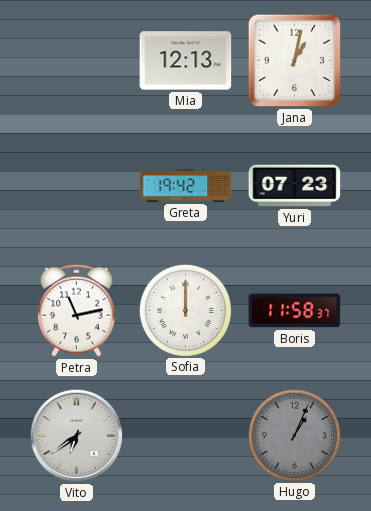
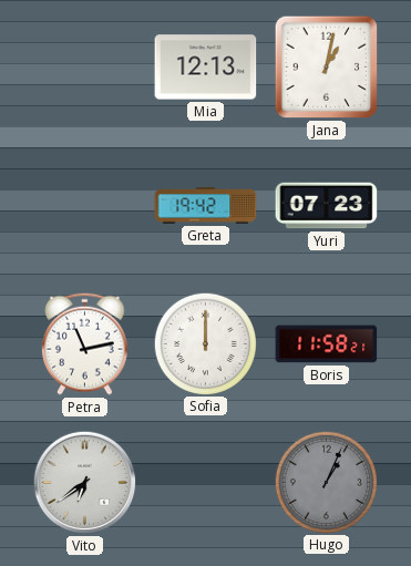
Boris: 11:58:37 -> 11:58:21
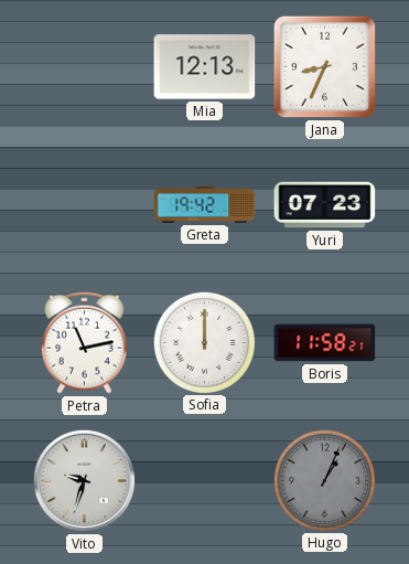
Jana: 1:02 -> 8:34
Vito: 6:39 -> 9:33
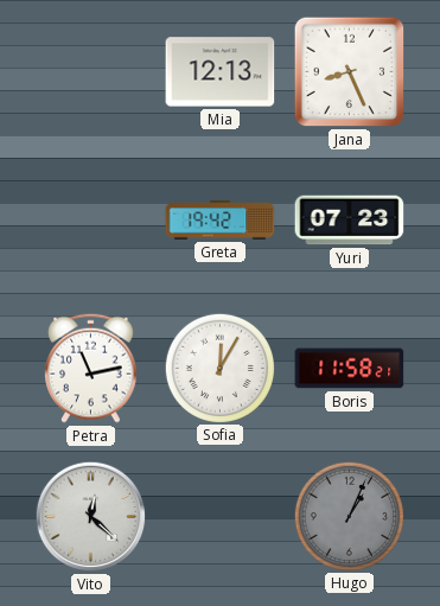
Jana: 8:34 -> 8:26
Sofia: 12:00 -> 12:05
Vito: 9:33 -> 12:22
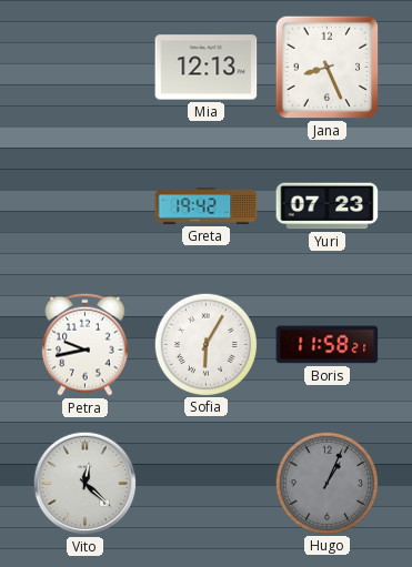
Petra: 11:13 -> 9:43
Sofia: 12:05 -> 6:05
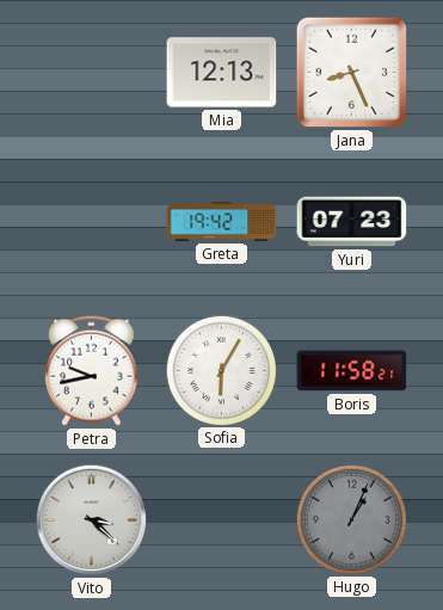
Vito: 12:22 -> 3:22
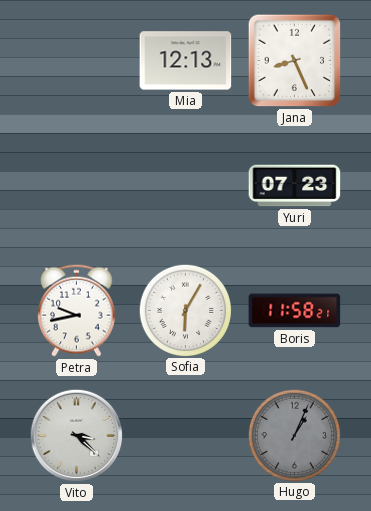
Greta: 19:42 -> none
